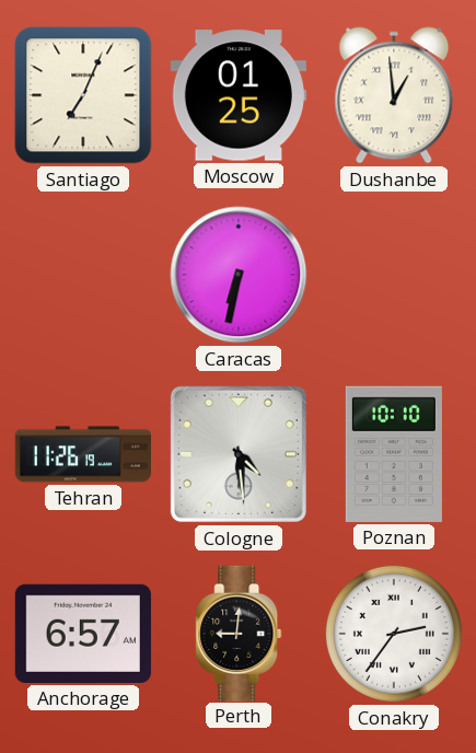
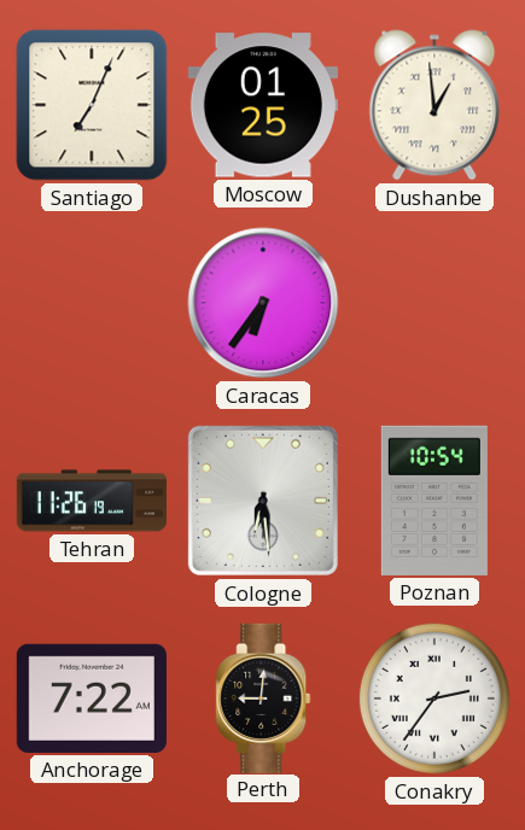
Caracas: 6:32 -> 6:36
Cologne: 4:29 -> 6:29
Poznan: 10:10 -> 10:54
Anchorage: 6:57 -> 7:22
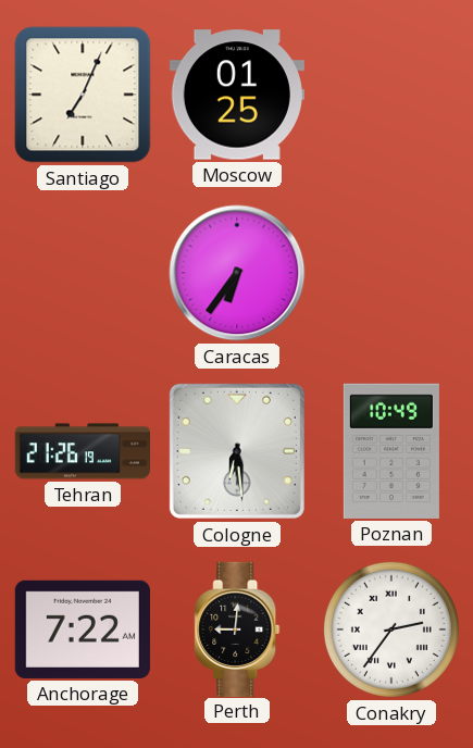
Dushanbe: 12:59 -> none
Tehran: 11:26 -> 21:26
Poznan: 10:54 -> 10:49
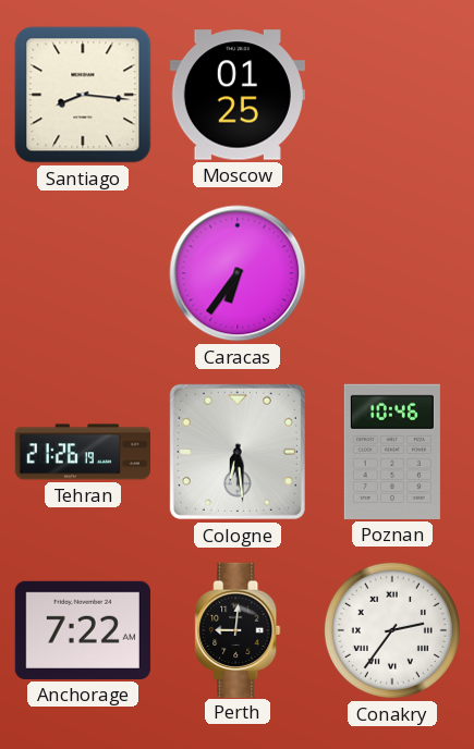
Santiago: 7:04 -> 8:16
Poznan: 10:49 -> 10:46
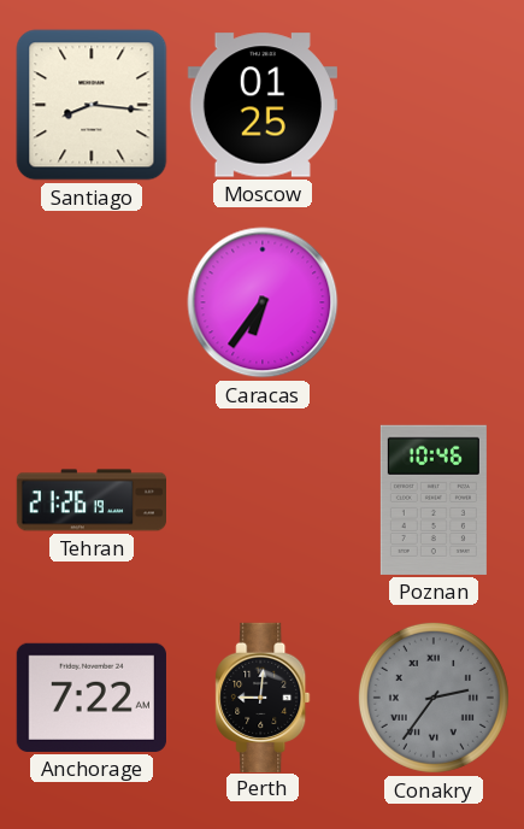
Cologne: 6:29 -> none
Conakry dial: white -> grey
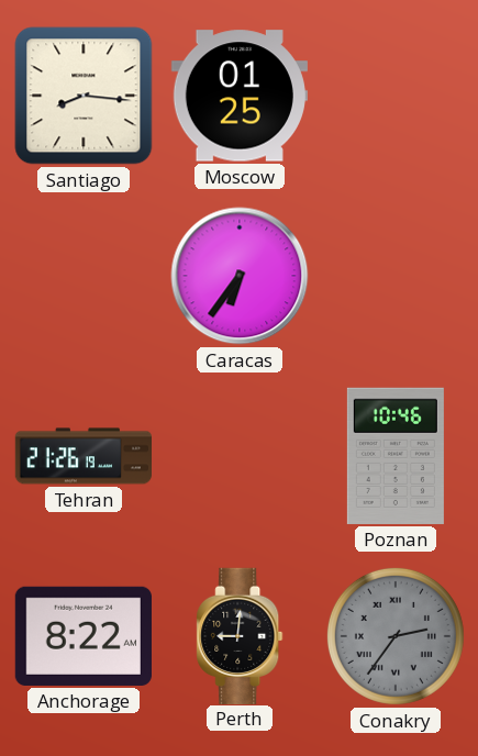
Anchorage: 7:22 -> 8:22
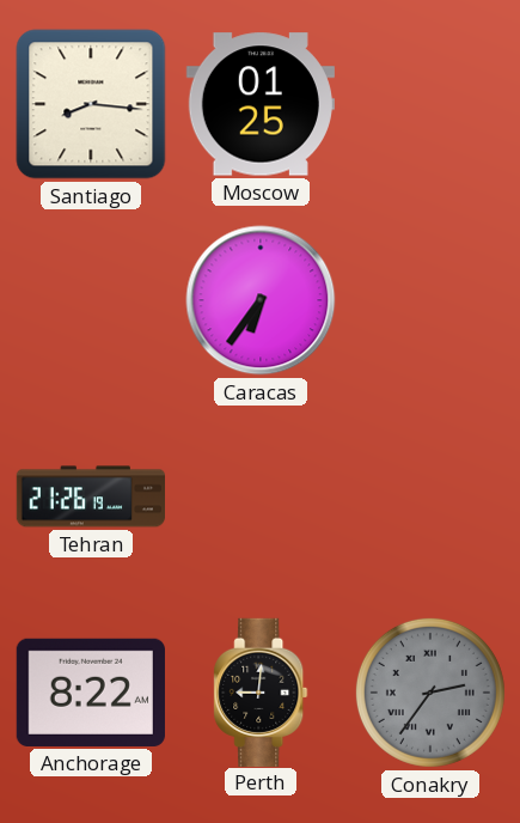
Poznan: 10:46 -> none
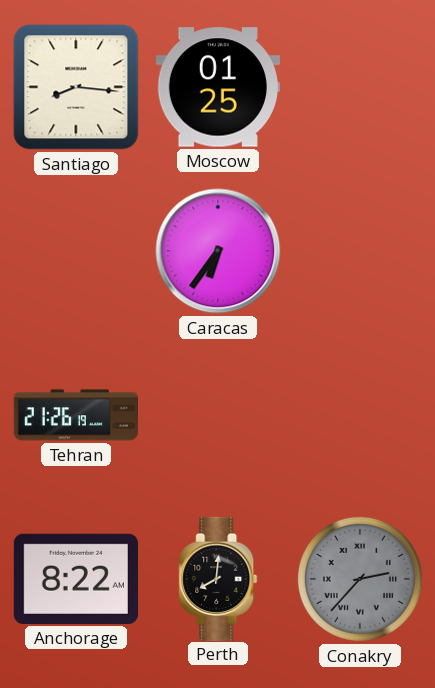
Perth: 9:01 -> 8:01
Conakry: 2:36 -> 2:37
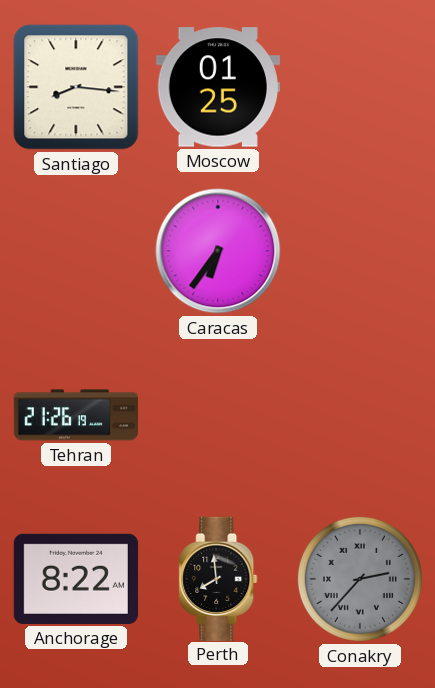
Perth: 8:01 -> 7:59
